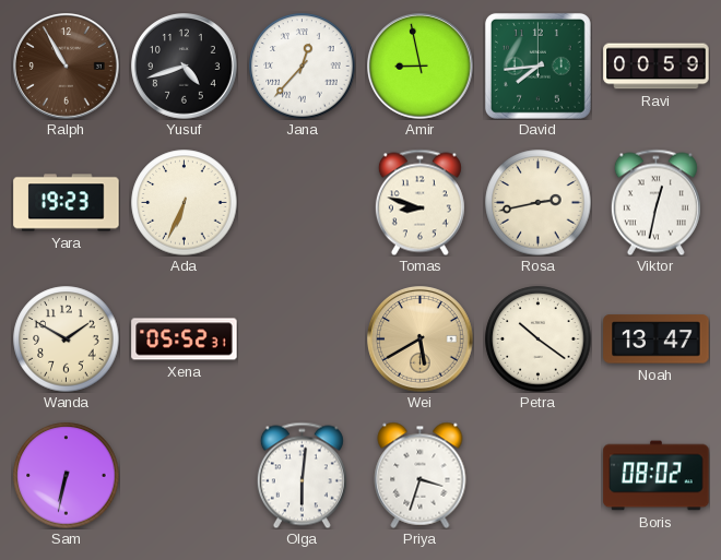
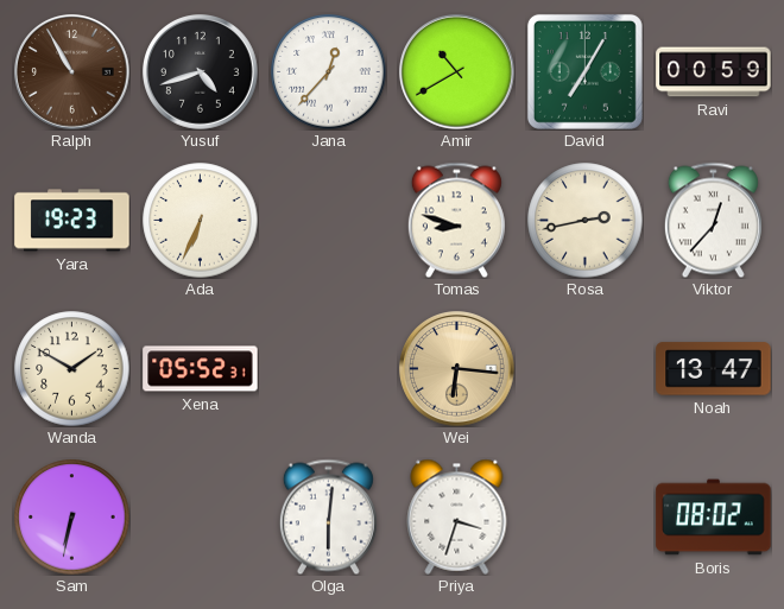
Amir: 8:58 -> 10:40
David: 7:44 -> 7:05
Viktor: 12:32 -> 12:37
Wei: 5:40 -> 6:16
Petra: 10:21 -> none
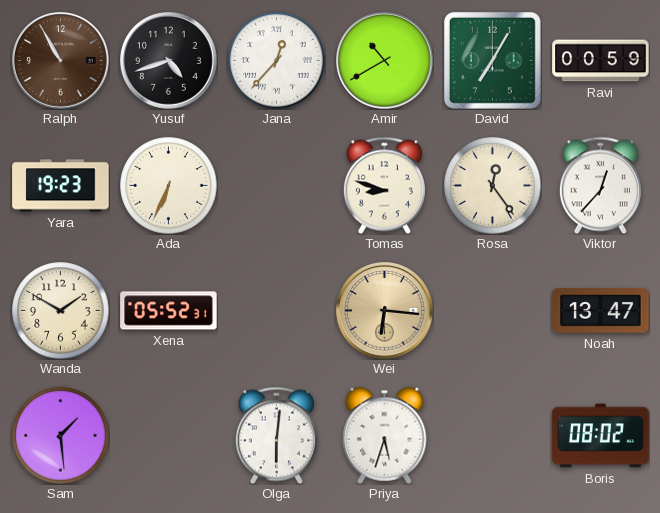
Rosa: 2:43 -> 12:24
Sam: 6:32 -> 1:29
Priya: 3:33 -> 5:33
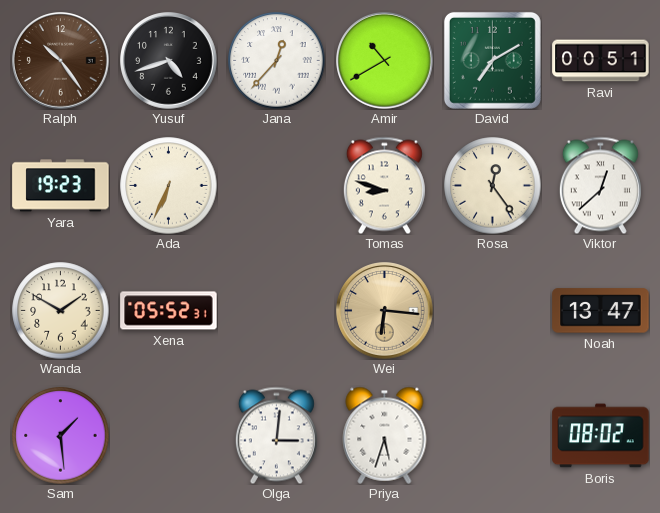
Ralph: 10:55 -> 10:24
David: 7:05 -> 7:10
Ravi: 00:59 -> 00:51
Viktor: 12:37 -> 12:38
Olga: 6:01 -> 3:01
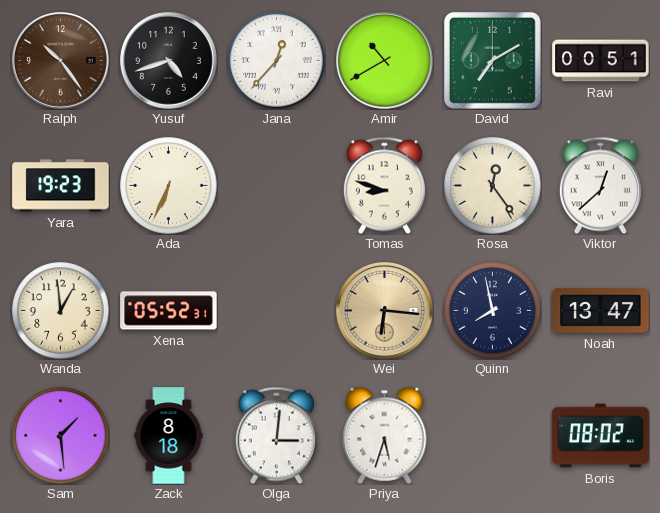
Wanda: 1:50 -> 12:59
Quinn: none -> 7:58
Zack: none -> 8:18
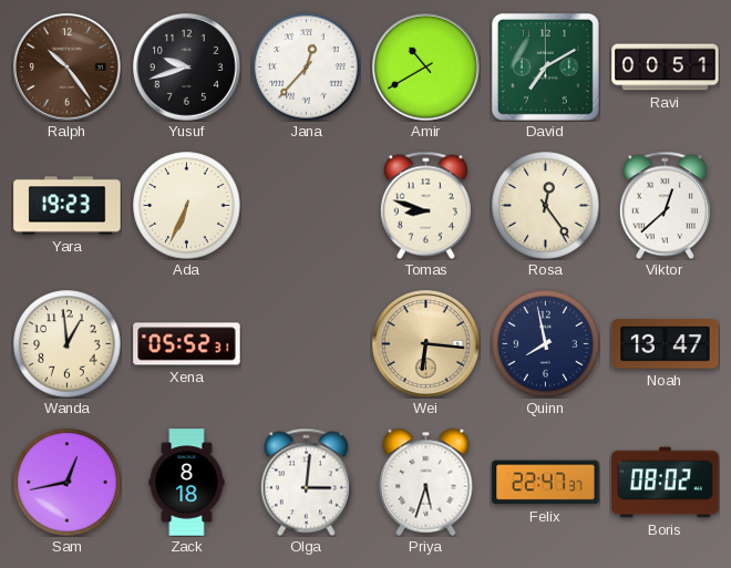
Yusuf: 4:42 -> 9:42
Sam: 1:29 -> 12:43
Felix: none -> 22:47
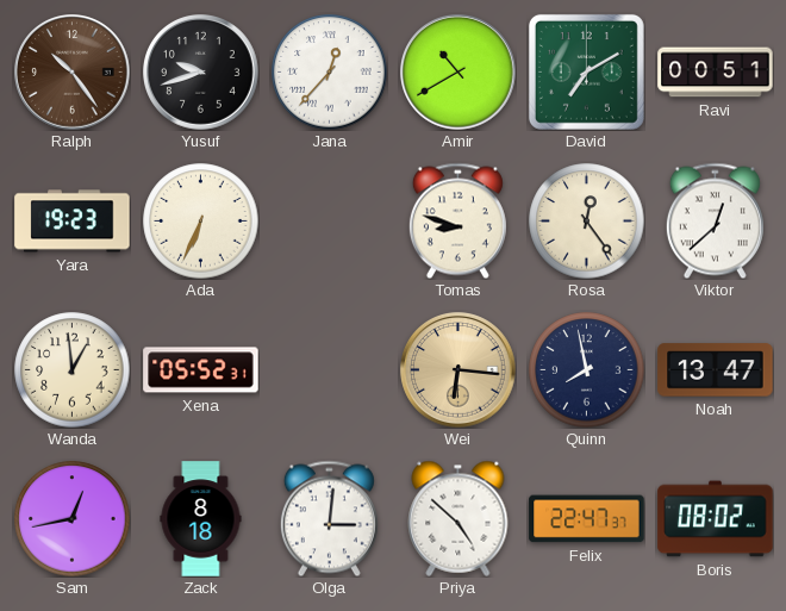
Priya: 5:33 -> 4:52
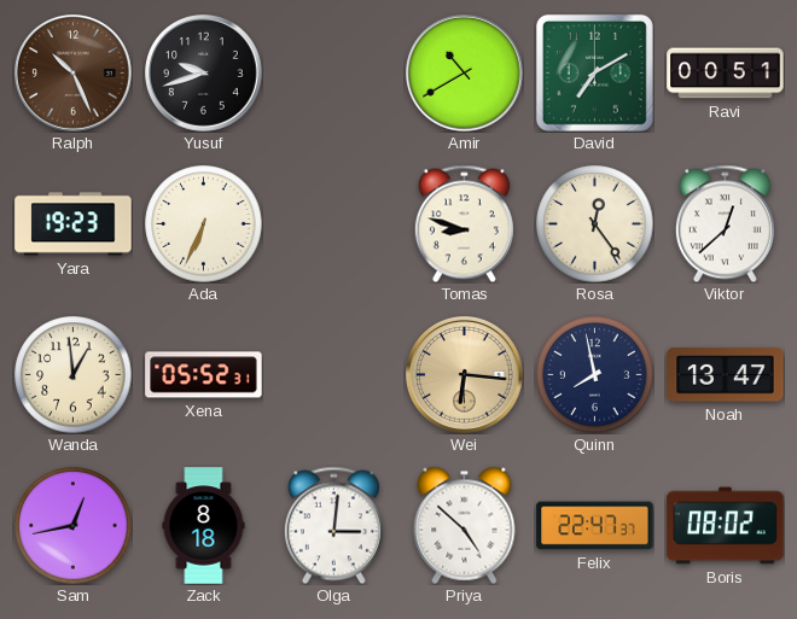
Ralph: 10:24 -> 10:26
Jana: 12:37 -> none
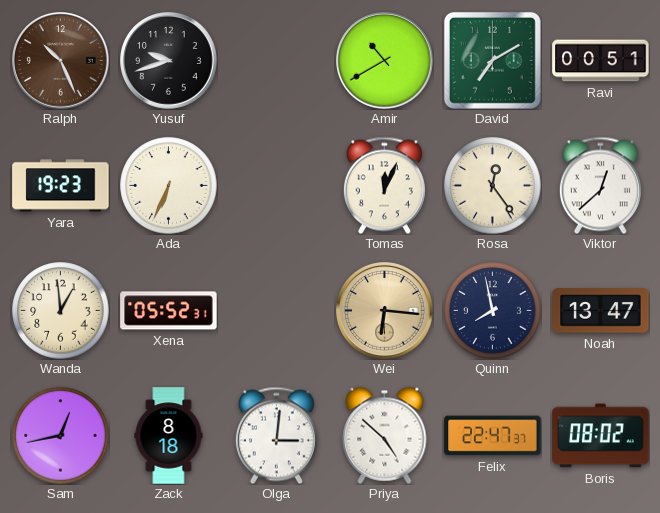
Tomas: 8:48 -> 12:04
